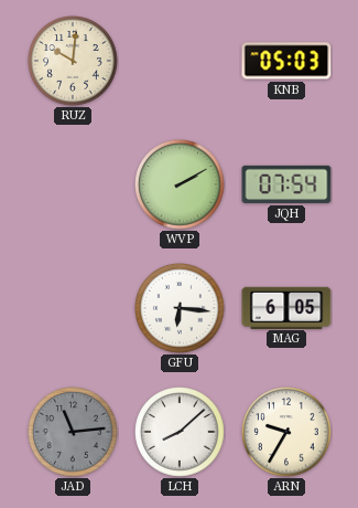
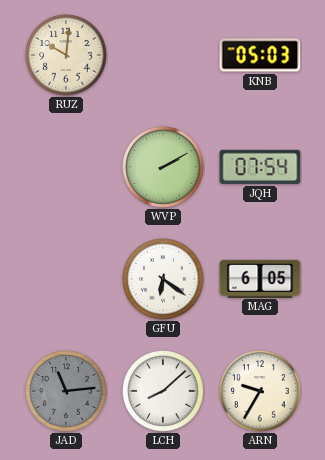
GFU: 6:16 -> 6:21
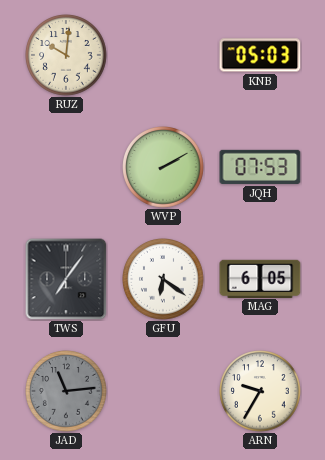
JQH: 07:54 -> 07:53
TWS: none -> 7:06
LCH: 8:08 -> none
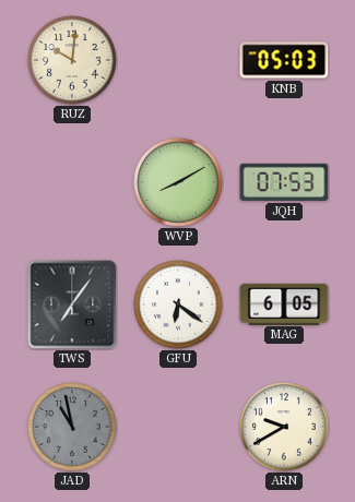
WVP: 2:10 -> 8:10
JAD: 11:14 -> 10:58
ARN: 9:35 -> 9:40
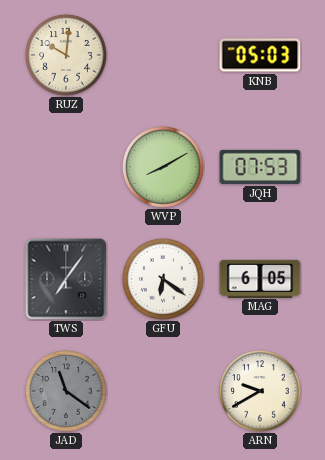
JAD: 10:58 -> 11:21
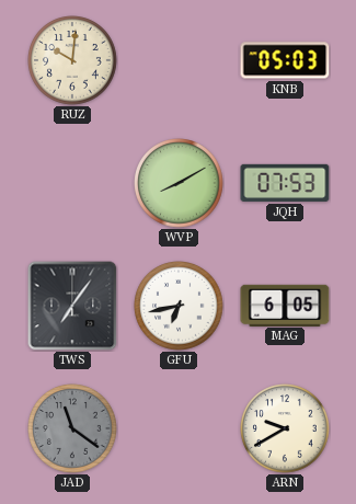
GFU: 6:21 -> 6:43
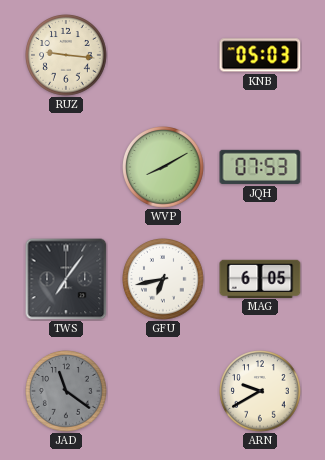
RUZ: 10:01 -> 9:16
